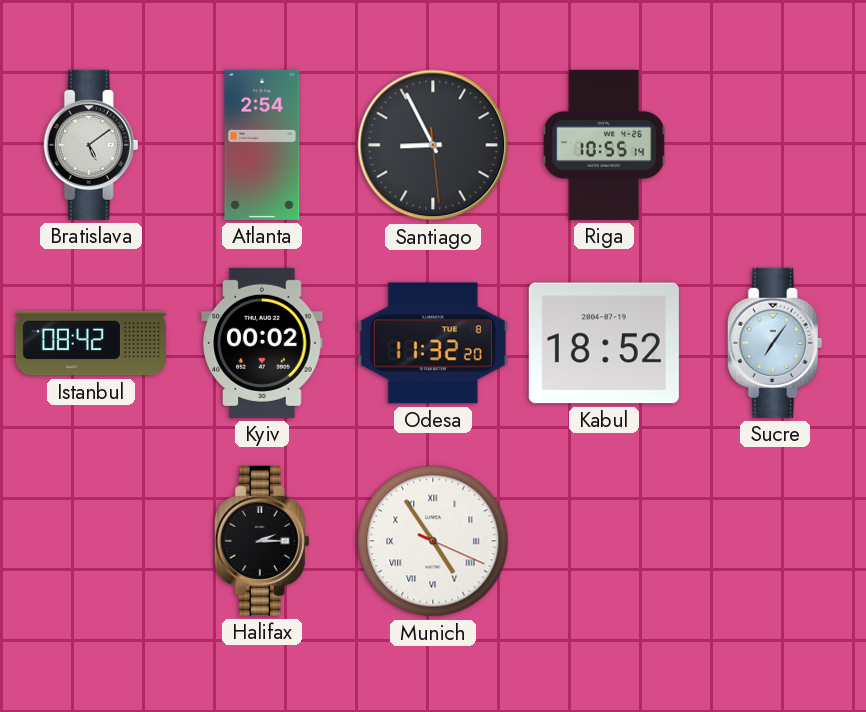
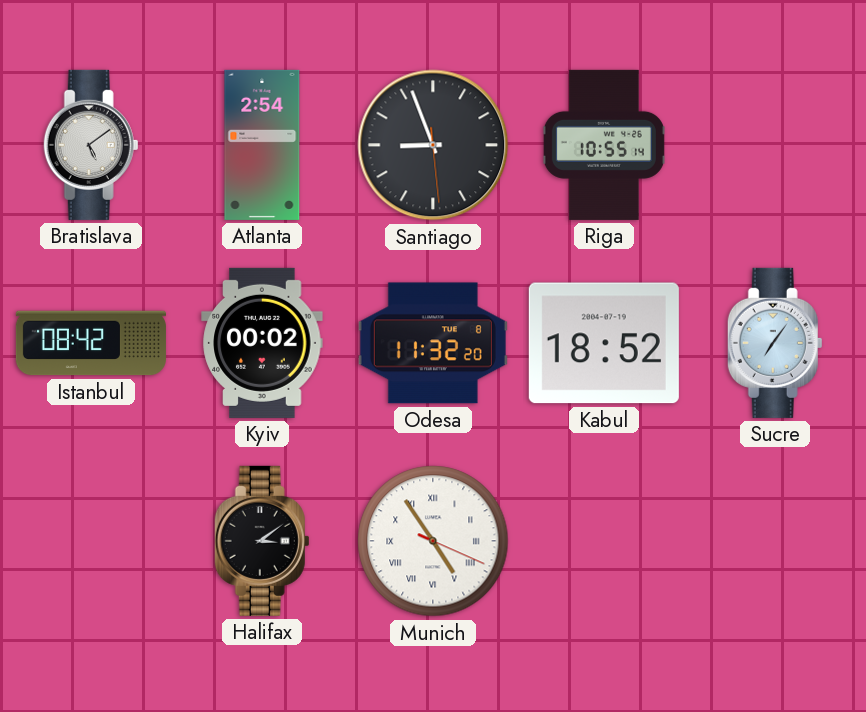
Santiago: 8:55 -> 8:56
Halifax: 2:15 -> 3:09
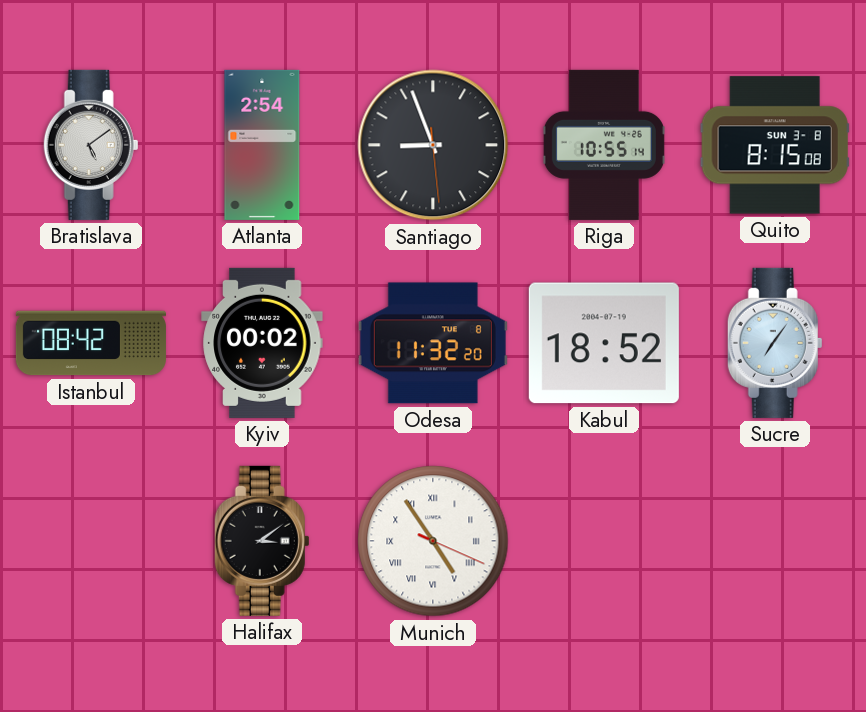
Quito: none -> 8:15
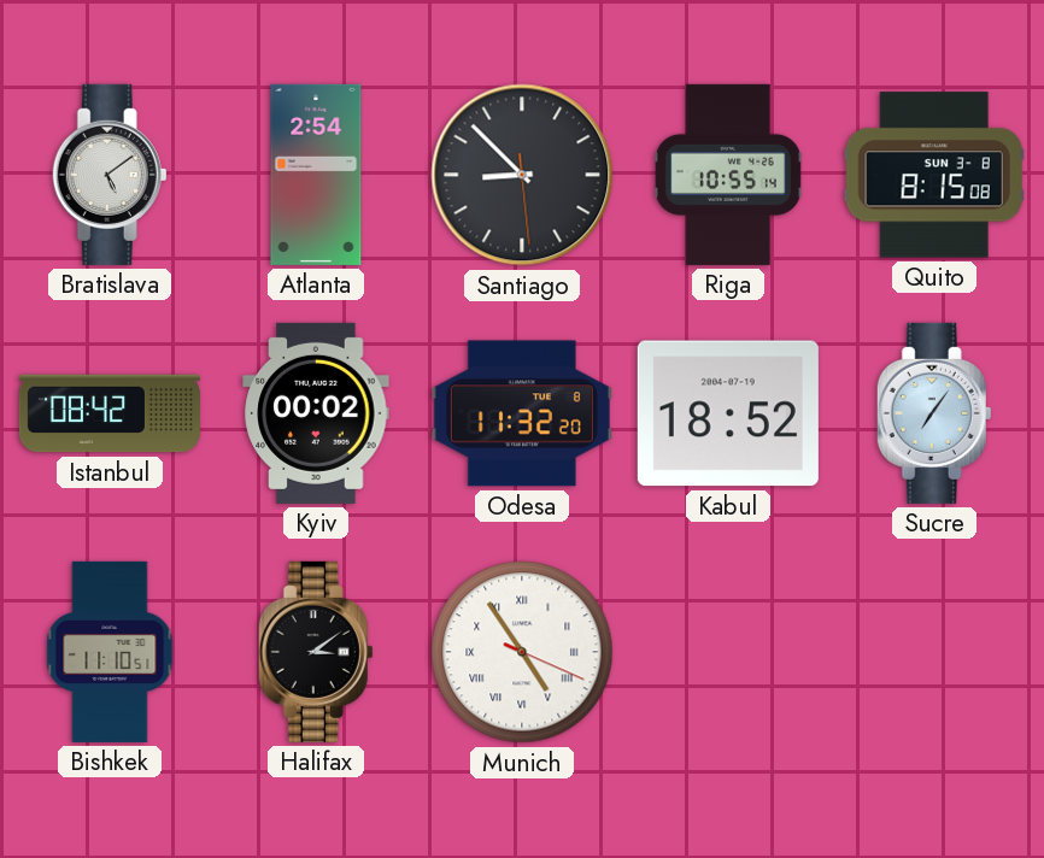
Santiago: 8:56 -> 8:52
Bishkek: none -> 11:10
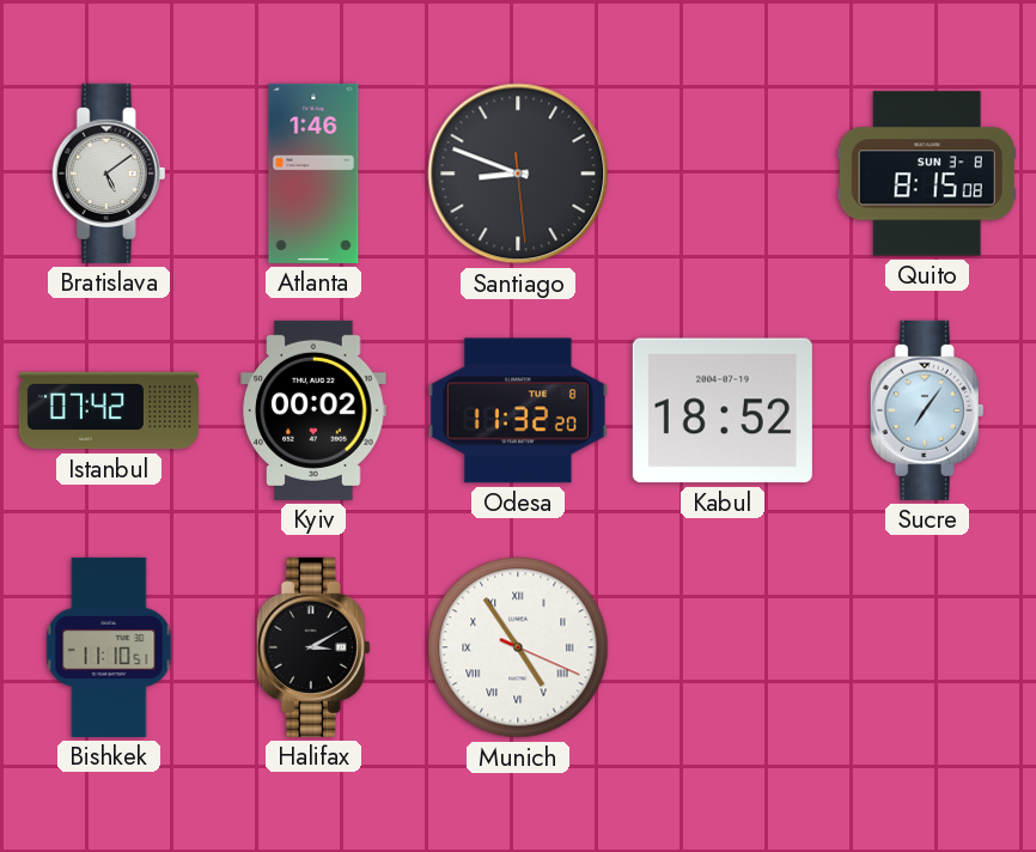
Atlanta: 2:54 -> 1:46
Santiago: 8:52 -> 8:48
Riga: 10:55 -> none
Istanbul: 08:42 -> 07:42
Halifax: 3:09 -> 3:10
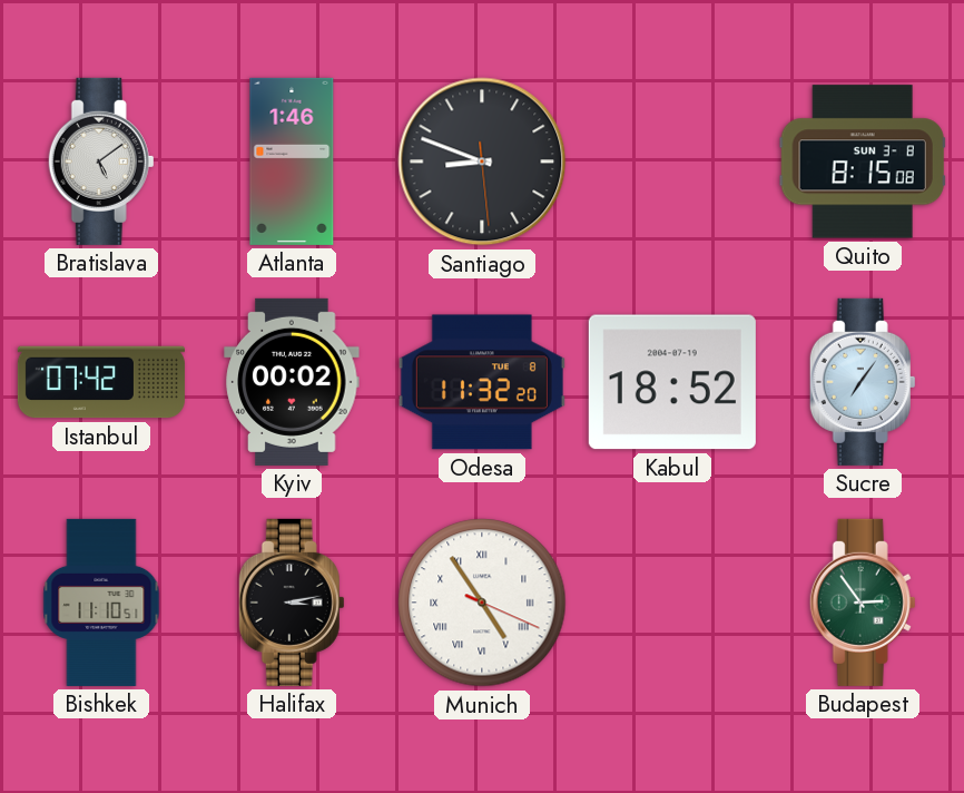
Halifax: 3:10 -> 3:13
Budapest: none -> 2:54
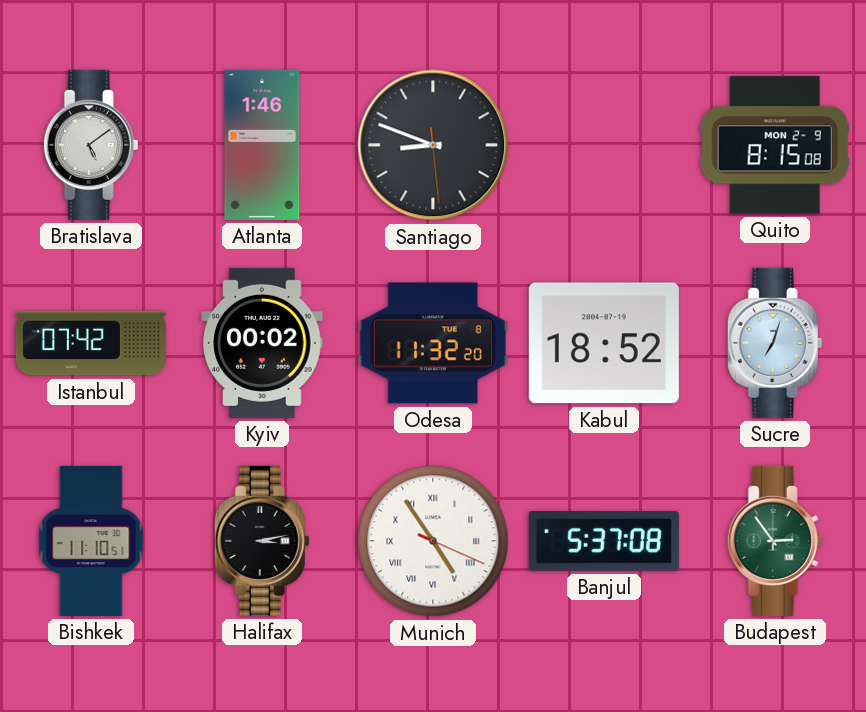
Quito date: SUN 3-8 -> MON 2-9
Sucre: 7:06 -> 7:03
Banjul: none -> 5:37
